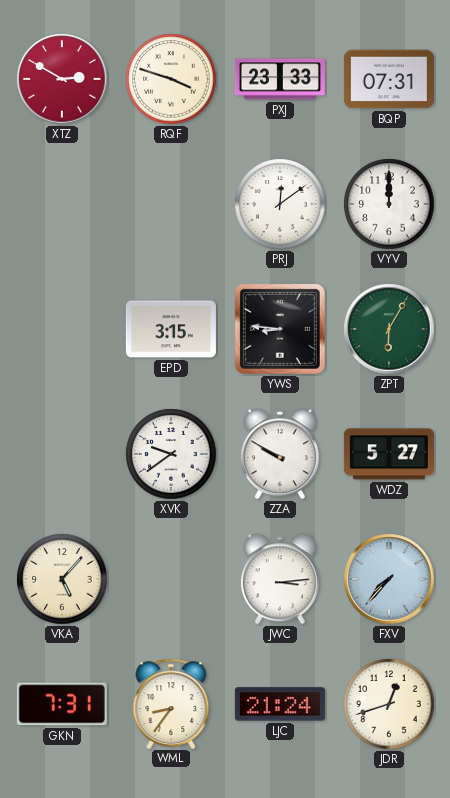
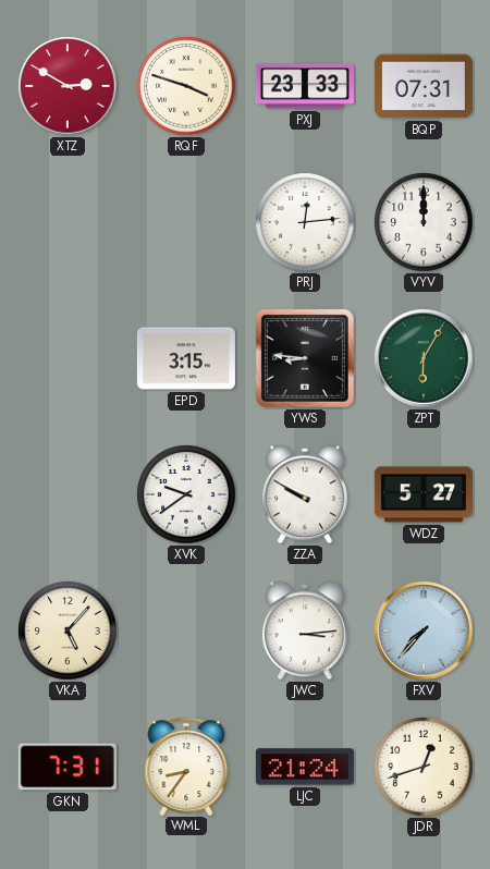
PRJ: 12:09 -> 12:14
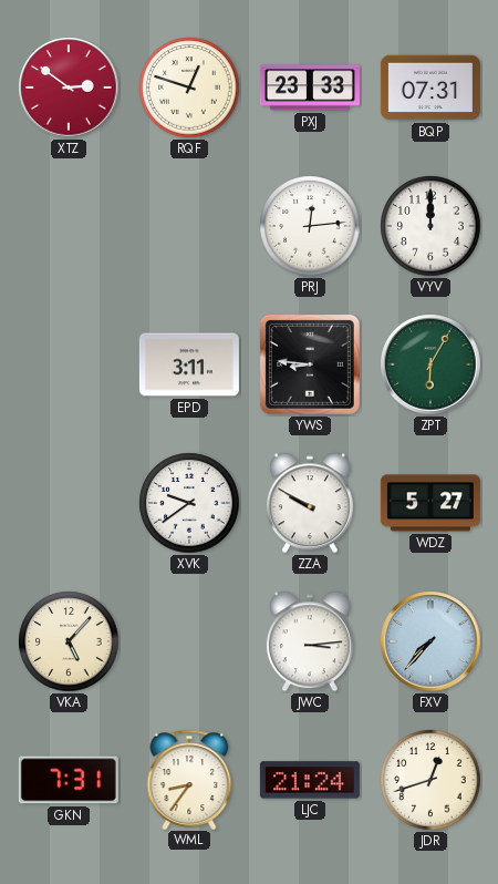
XTZ: 2:50 -> 2:51
RQF: 3:48 -> 12:48
EPD: 3:15 -> 3:11
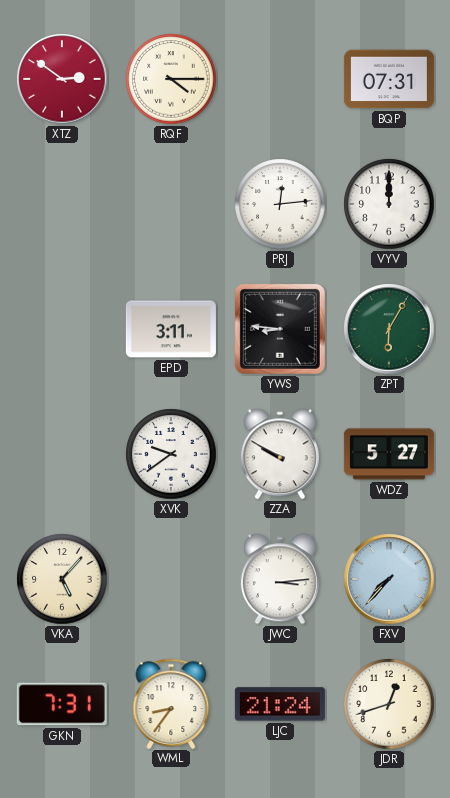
RQF: 12:48 -> 4:15
PXJ: 23:33 -> none
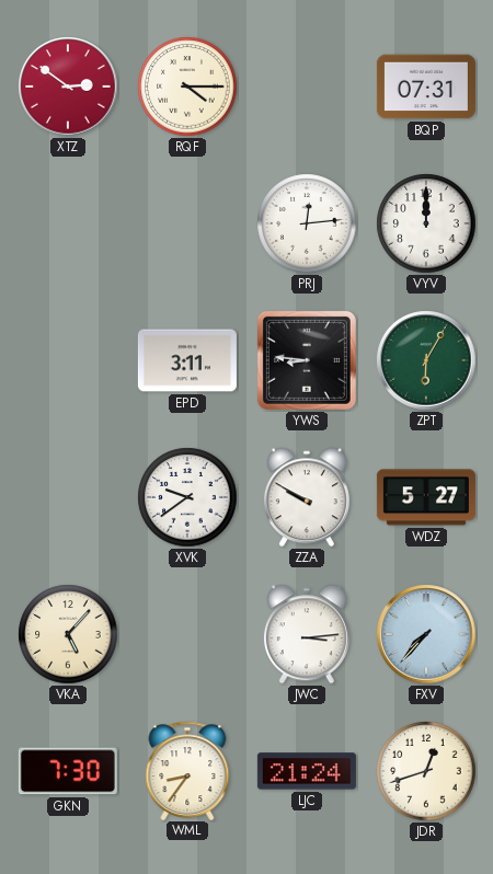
GKN: 7:31 -> 7:30
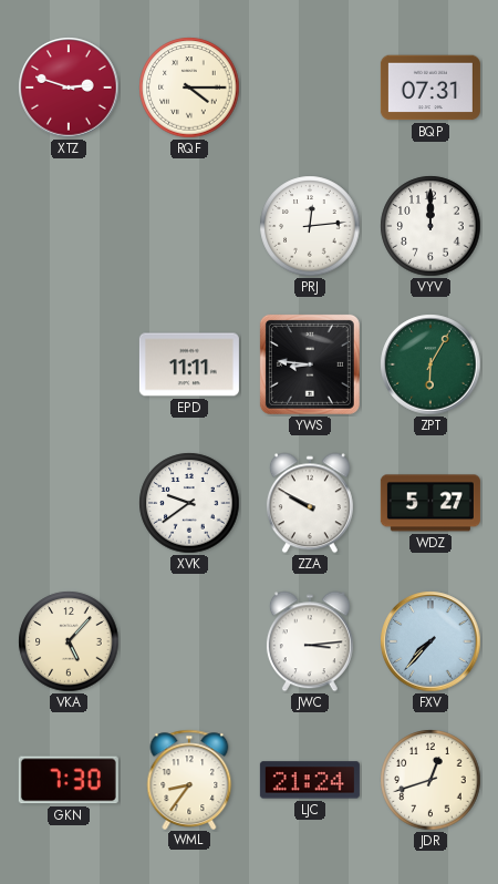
XTZ: 2:51 -> 2:48
EPD: 3:11 -> 11:11
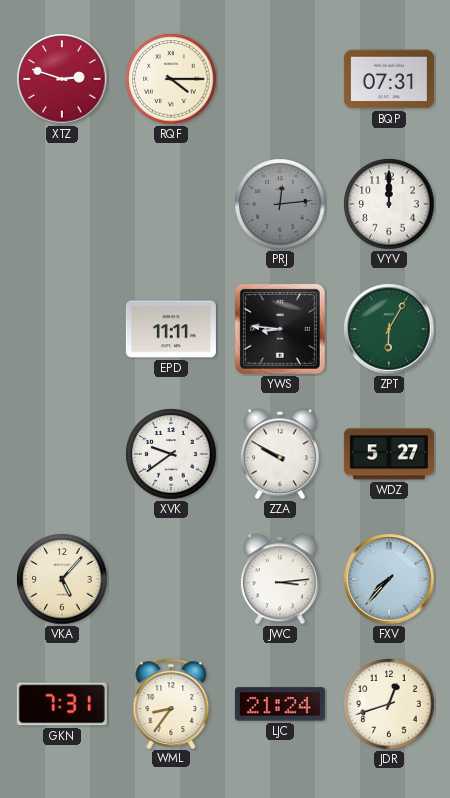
PRJ dial: white -> grey
GKN: 7:30 -> 7:31
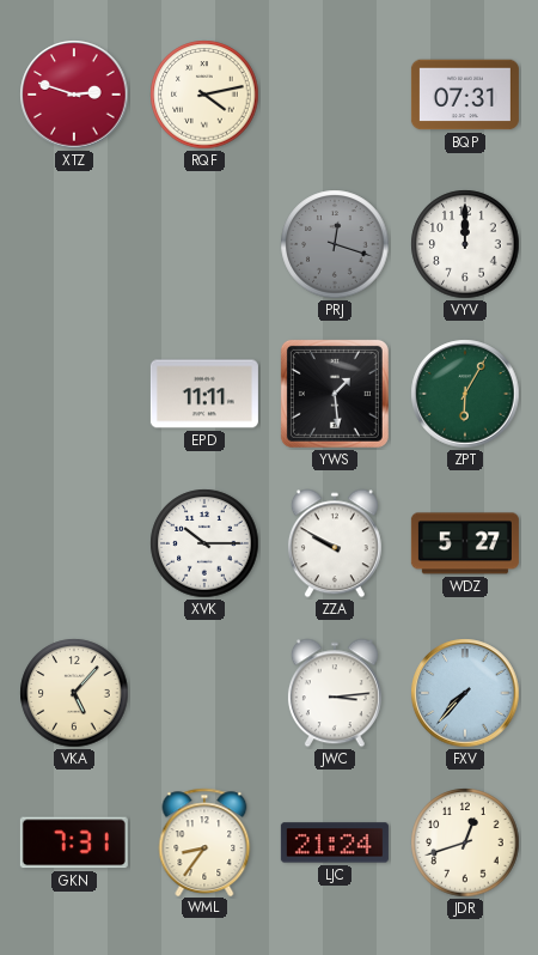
RQF: 4:15 -> 4:13
PRJ: 12:14 -> 12:18
YWS: 8:46 -> 1:29
XVK: 9:39 -> 10:15
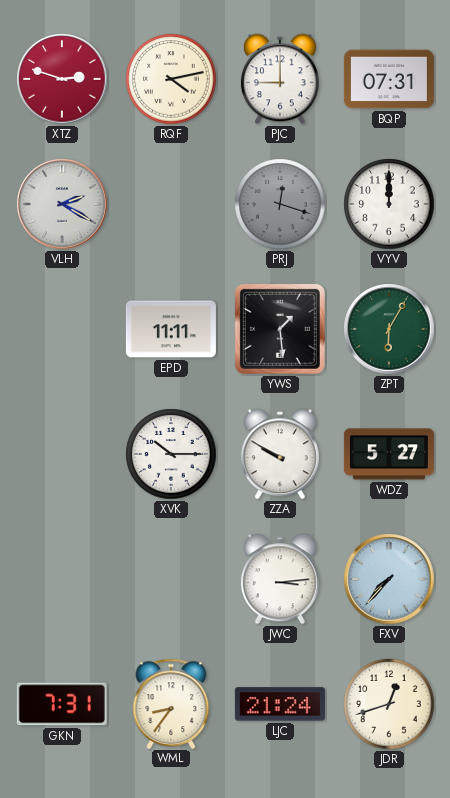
PJC: none -> 9:00
VLH: none -> 2:20
VKA: 5:07 -> none
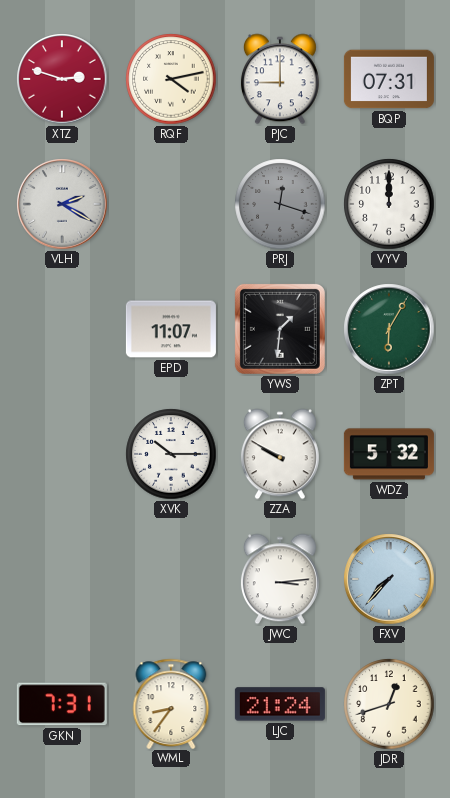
EPD: 11:11 -> 11:07
YWS: 1:29 -> 1:31
WDZ: 5:27 -> 5:32
